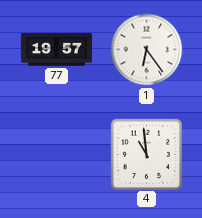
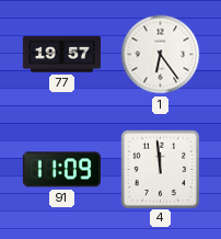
91: none -> 11:09
4: 10:59 -> 11:59
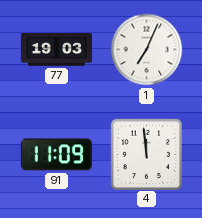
77: 19:57 -> 19:03
1: 6:24 -> 7:04
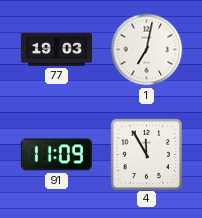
1: 7:04 -> 7:02
4: 11:59 -> 11:55
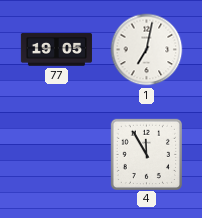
77: 19:03 -> 19:05
91: 11:09 -> none
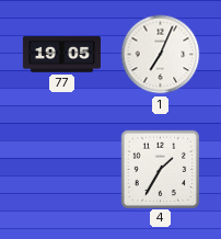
1: 7:02 -> 7:04
4: 11:55 -> 1:35
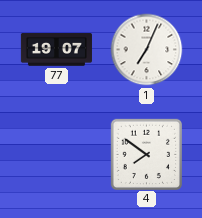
77: 19:05 -> 19:07
4: 1:35 -> 7:51
